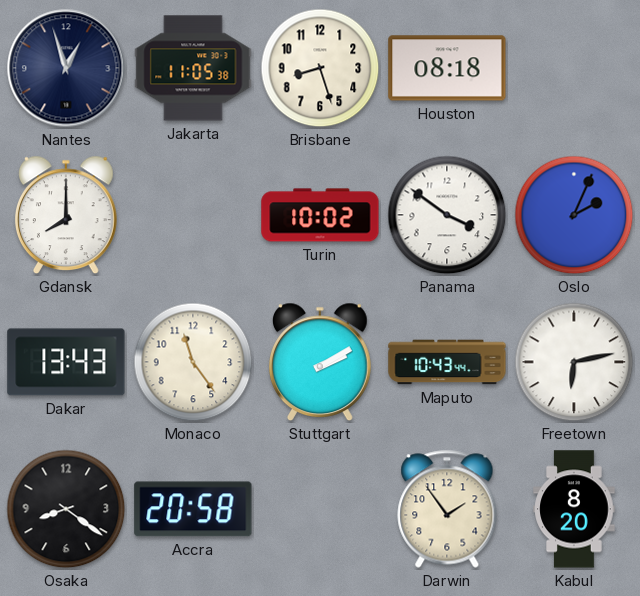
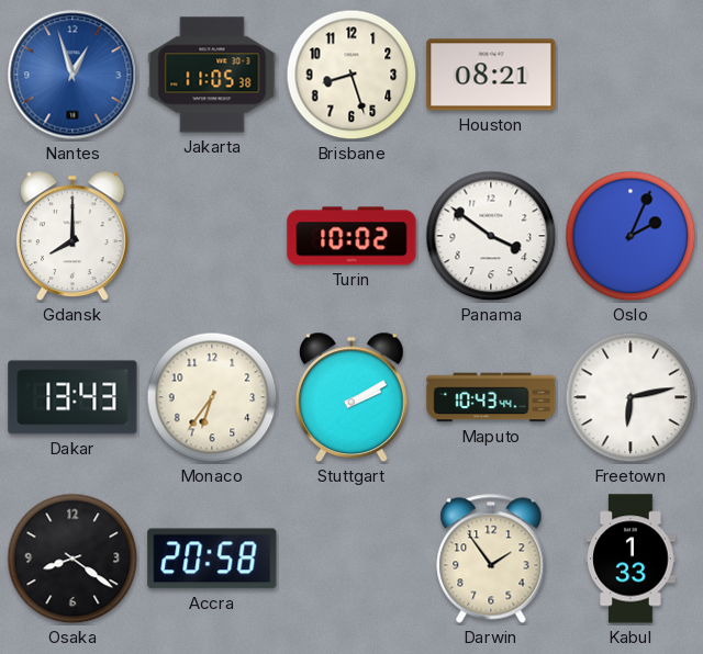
Nantes dial: navy -> blue
Houston: 08:18 -> 08:21
Monaco: 11:24 -> 6:36
Kabul: 8:20 -> 1:33
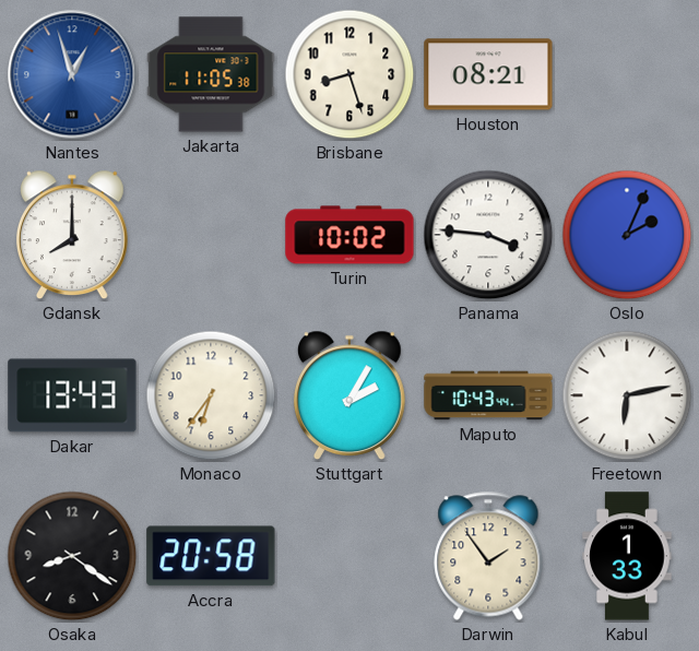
Panama: 3:51 -> 3:46
Stuttgart: 2:10 -> 2:05
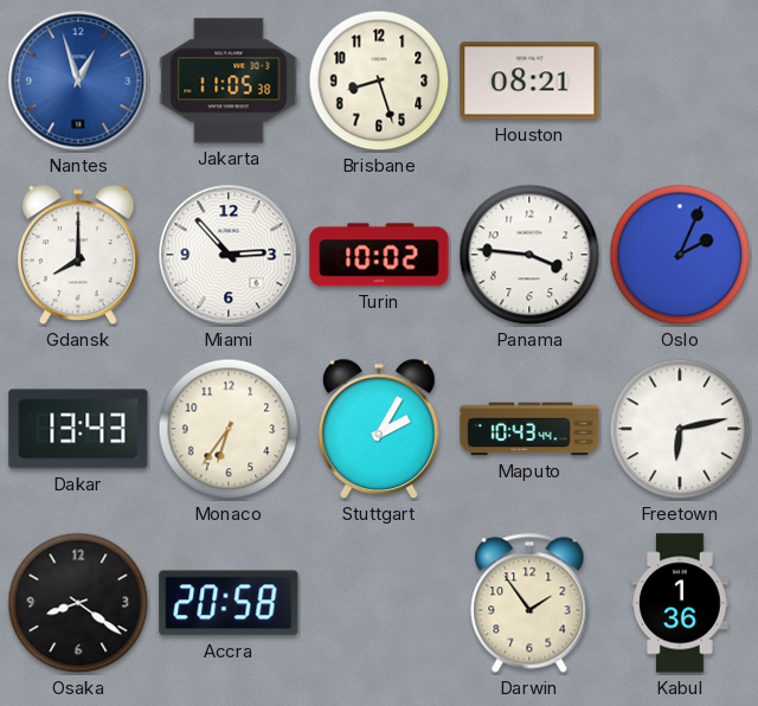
Miami: none -> 2:53
Kabul: 1:33 -> 1:36
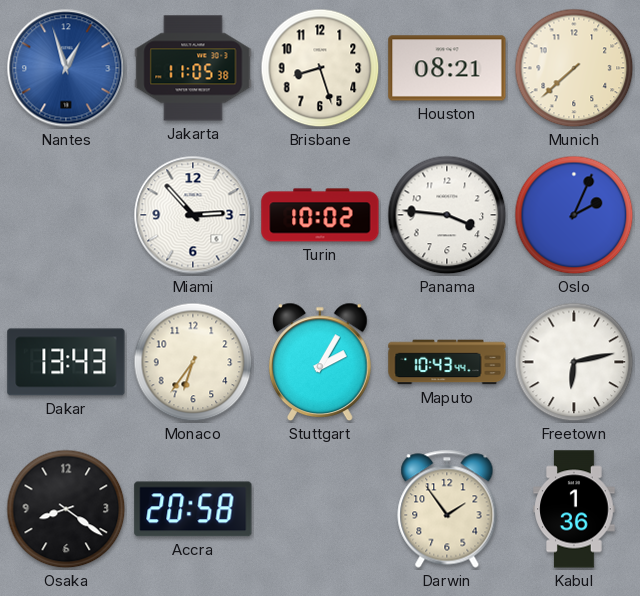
Munich: none -> 7:38
Gdansk: 8:00 -> none
